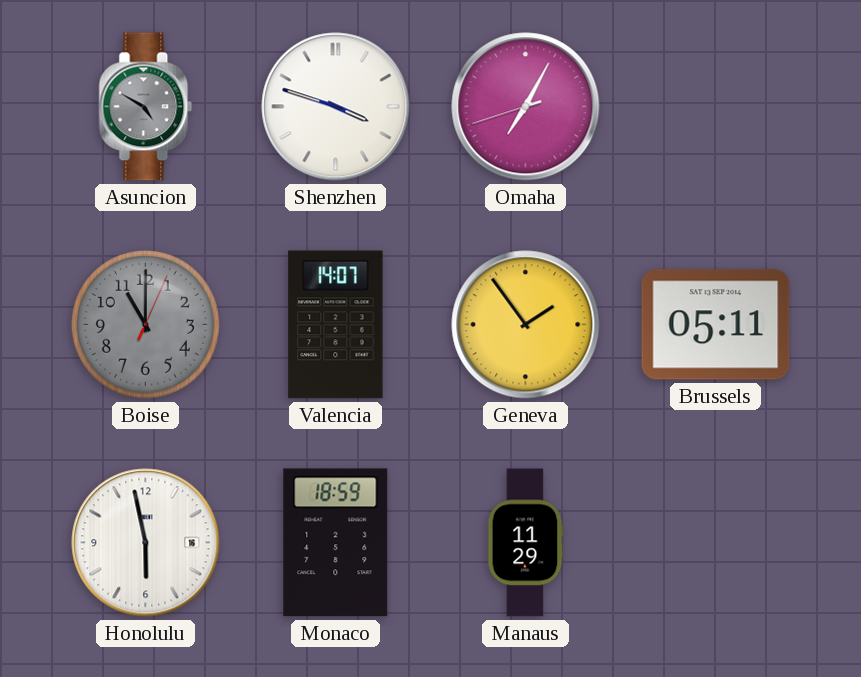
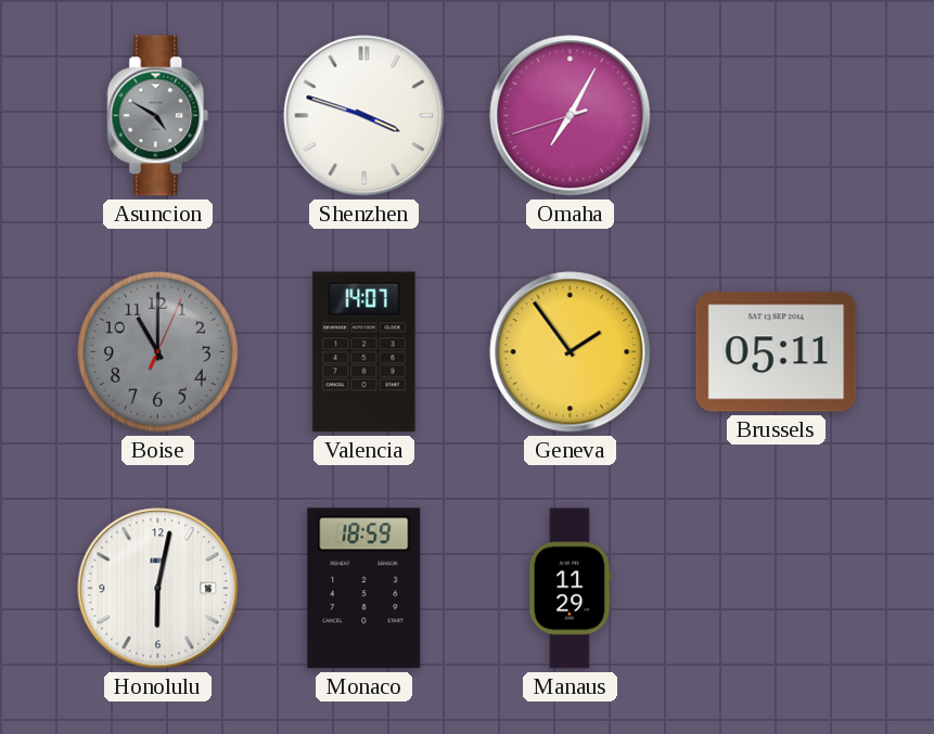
Honolulu: 5:58 -> 6:02
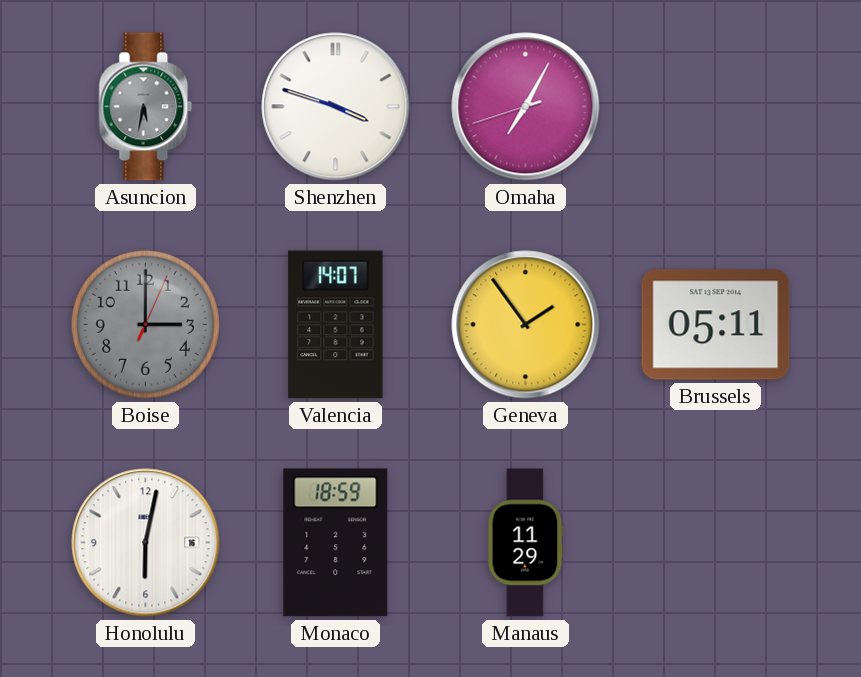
Asuncion: 4:50 -> 5:32
Boise: 11:00 -> 3:00
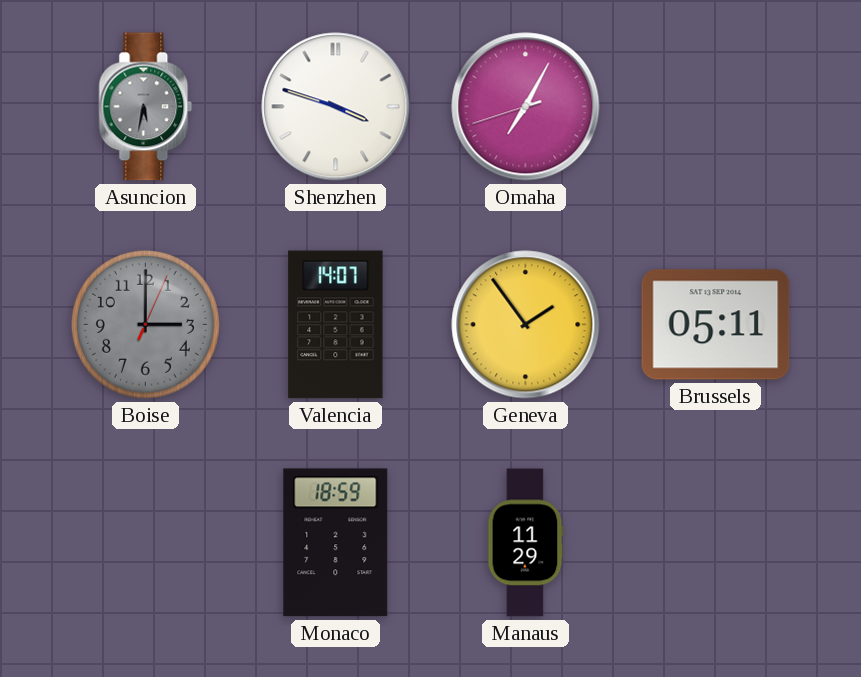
Honolulu: 6:02 -> none
